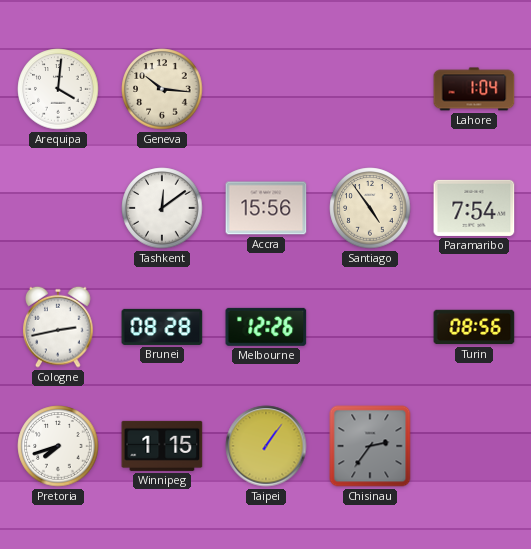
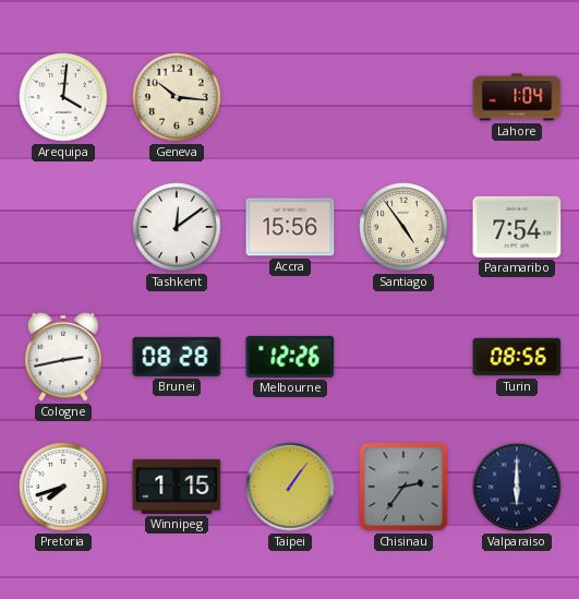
Valparaiso: none -> 6:00
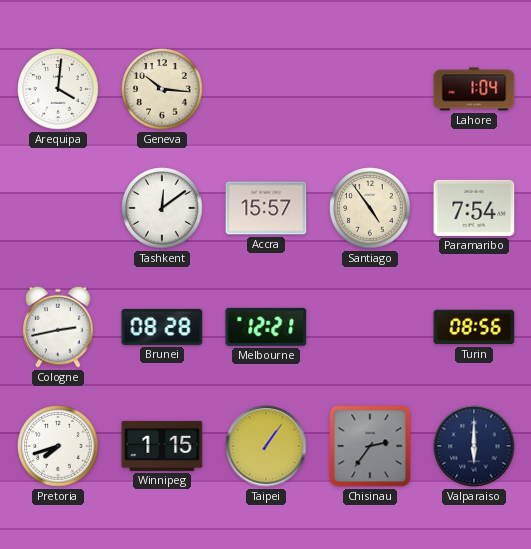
Accra: 15:56 -> 15:57
Melbourne: 12:26 -> 12:21
